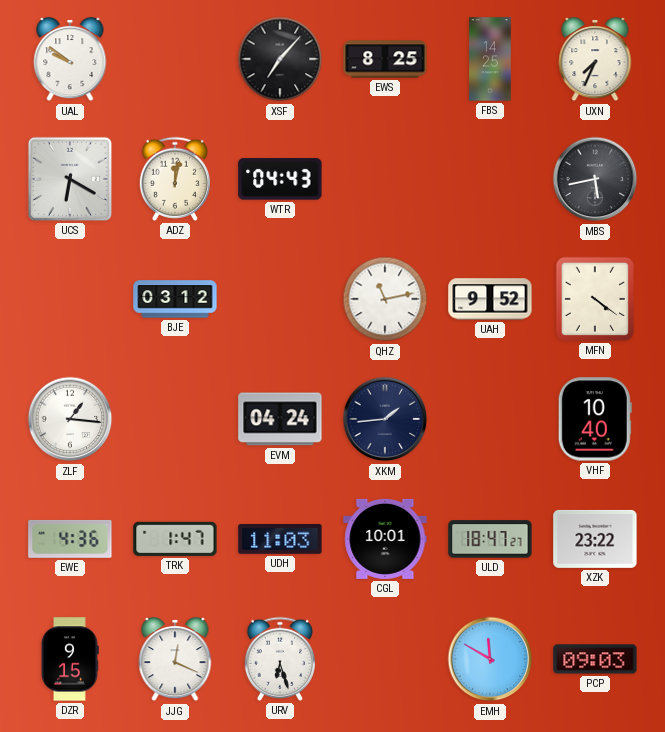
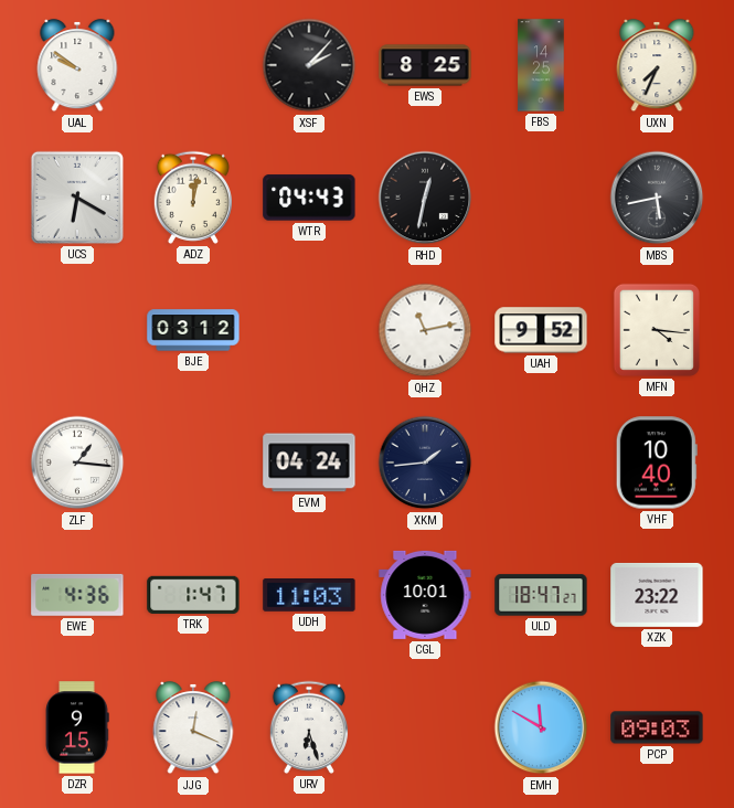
XSF: 7:07 -> 2:07
RHD: none -> 12:32
MFN: 4:21 -> 4:16
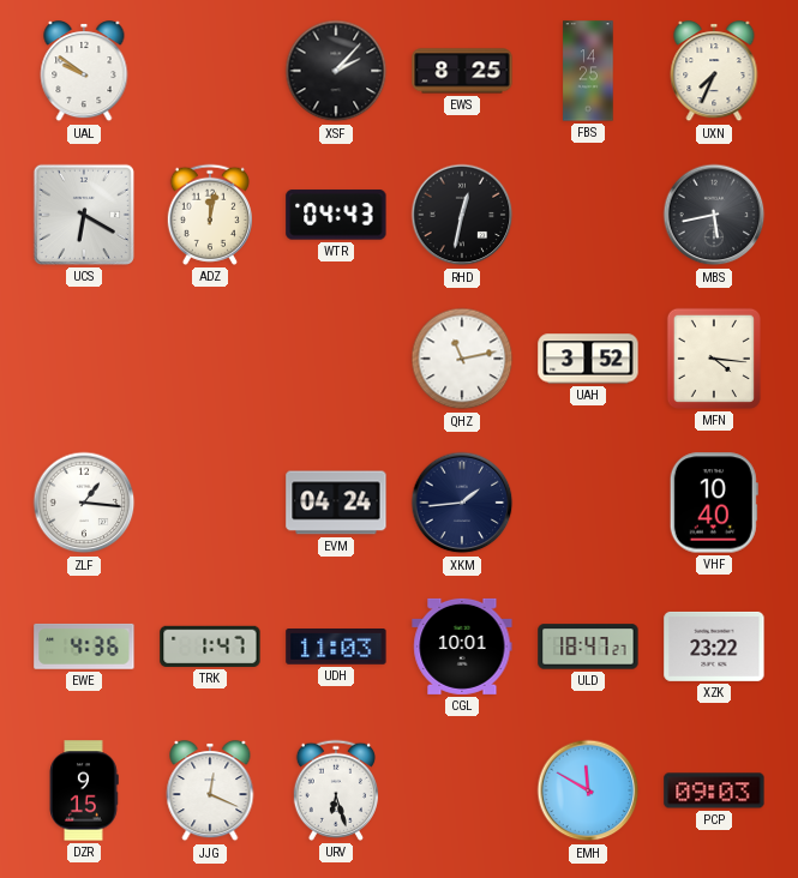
BJE: 03:12 -> none
UAH: 9:52 -> 3:52
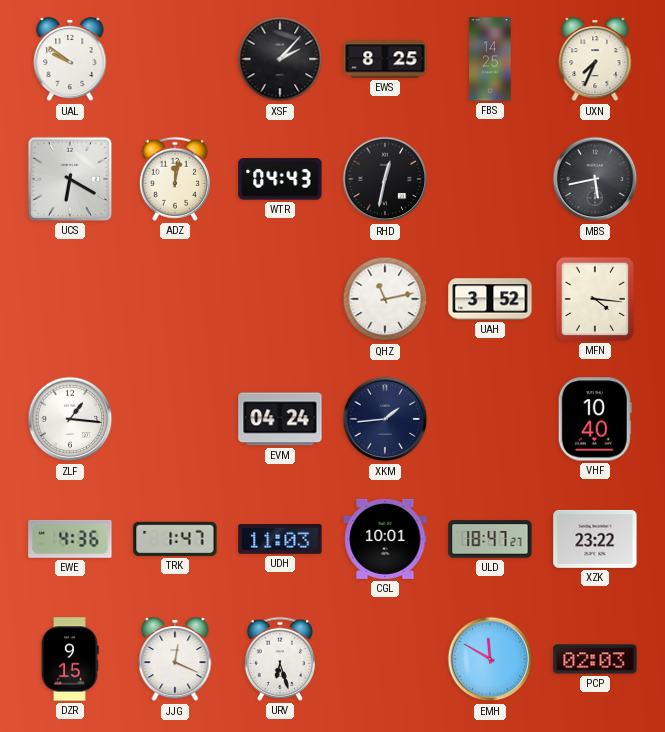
PCP: 09:03 -> 02:03
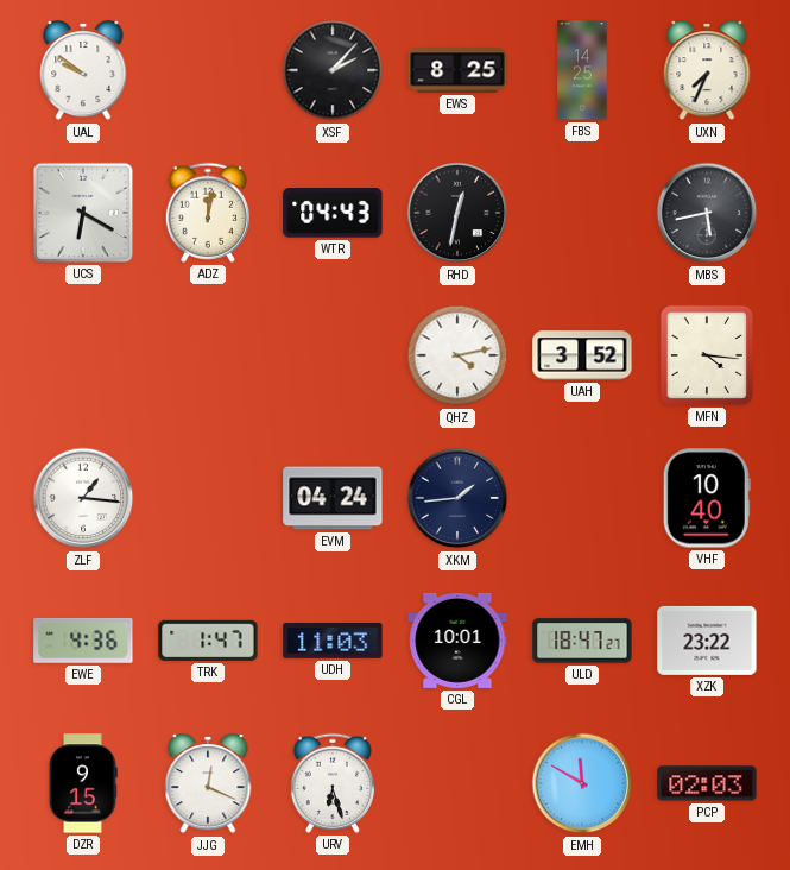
QHZ: 11:13 -> 4:13
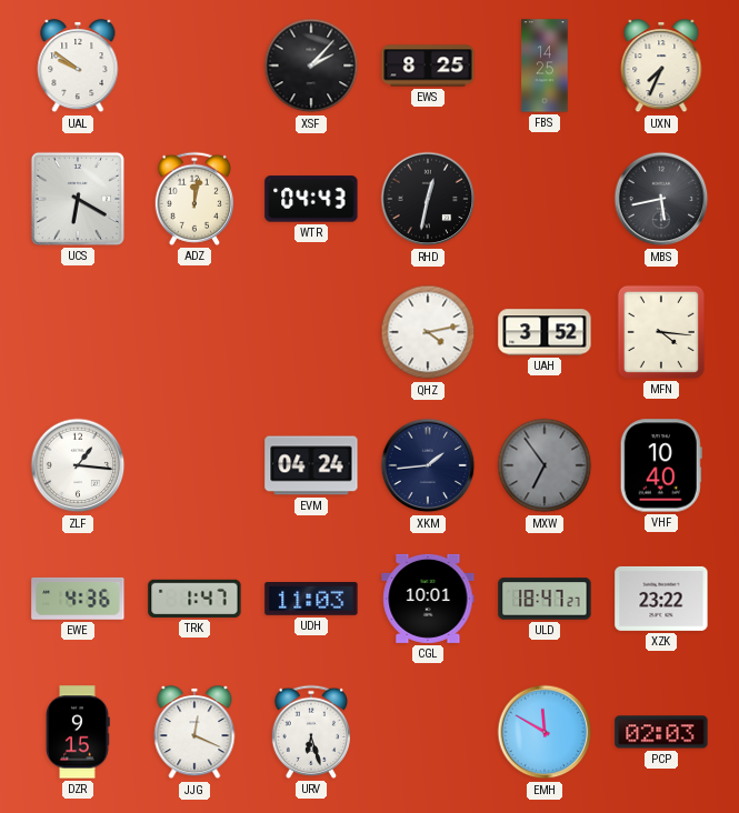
MXW: none -> 6:54
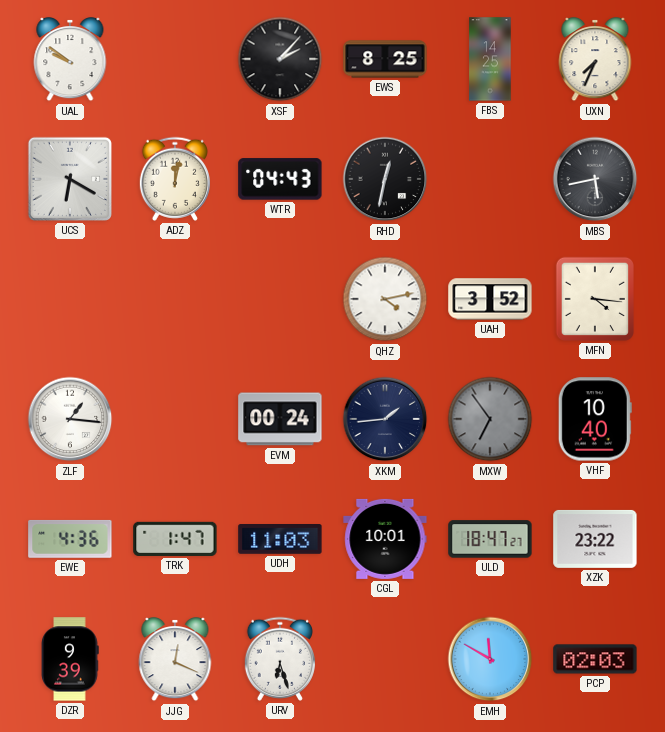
EVM: 04:24 -> 00:24
DZR: 9:15 -> 9:39
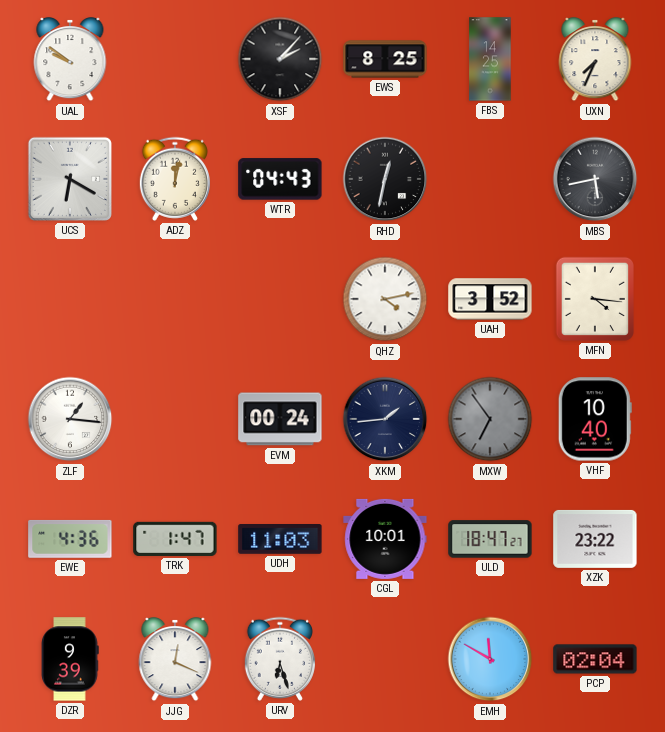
PCP: 02:03 -> 02:04
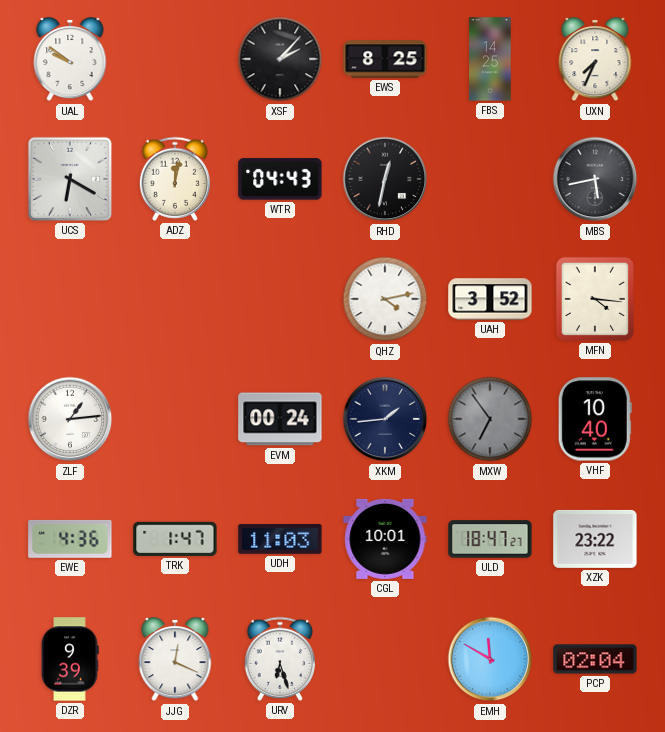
ZLF: 1:16 -> 1:14
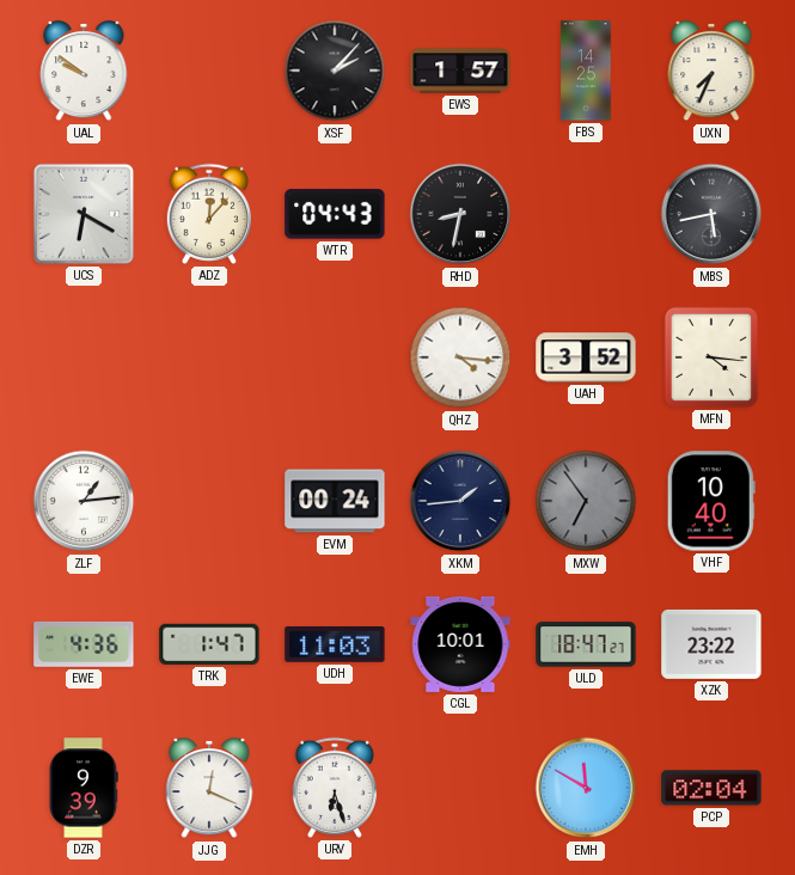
EWS: 8:25 -> 1:57
ADZ: 12:02 -> 12:07
RHD: 12:32 -> 8:32
QHZ: 4:13 -> 4:16
